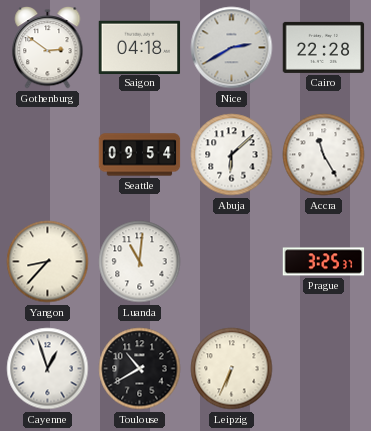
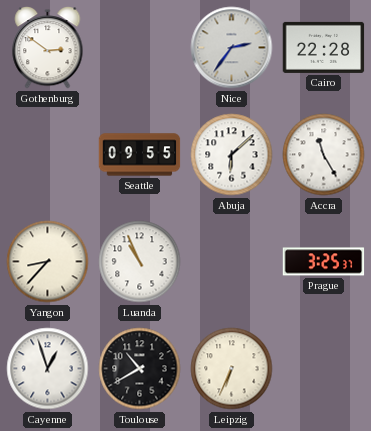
Saigon: 04:18 -> none
Nice: 2:40 -> 2:36
Seattle: 09:54 -> 09:55
Luanda: 11:01 -> 10:56
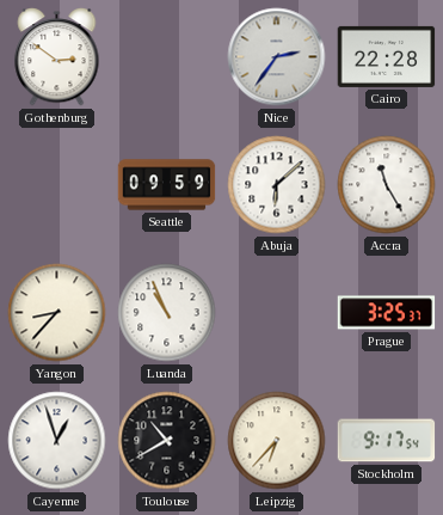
Seattle: 09:55 -> 09:59
Leipzig: 6:34 -> 6:37
Stockholm: none -> 9:17
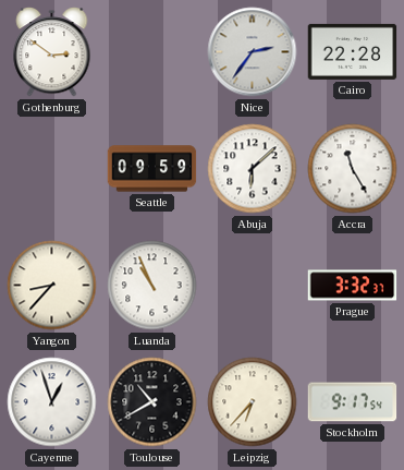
Prague: 3:25 -> 3:32
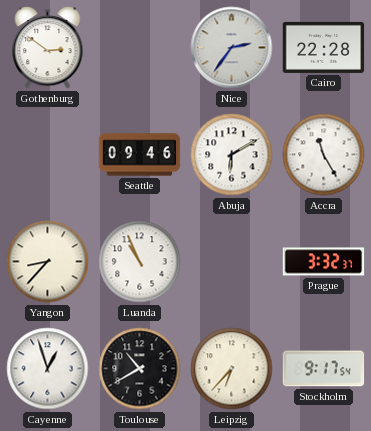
Seattle: 09:59 -> 09:46
Abuja: 6:08 -> 6:10
